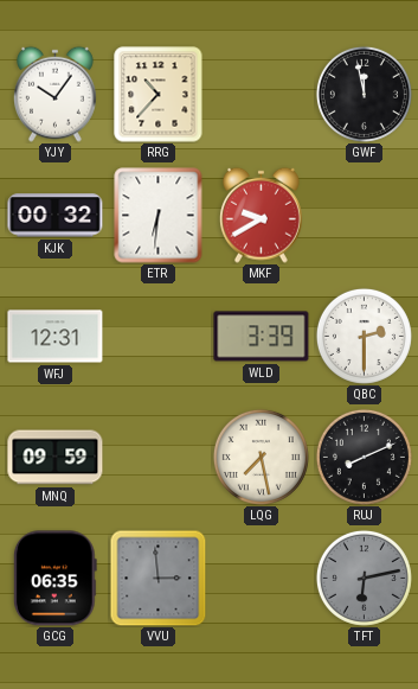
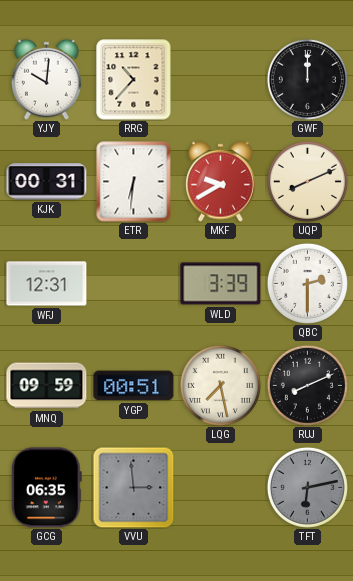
YJY: 10:06 -> 10:01
GWF: 11:58 -> 12:00
KJK: 00:32 -> 00:31
UQP: none -> 8:11
YGP: none -> 00:51
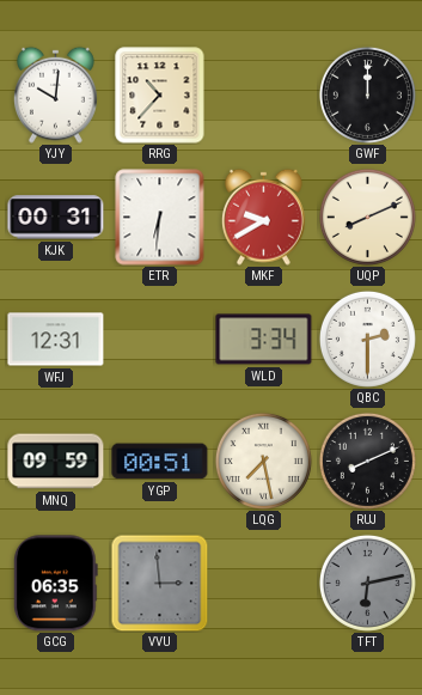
WLD: 3:39 -> 3:34
